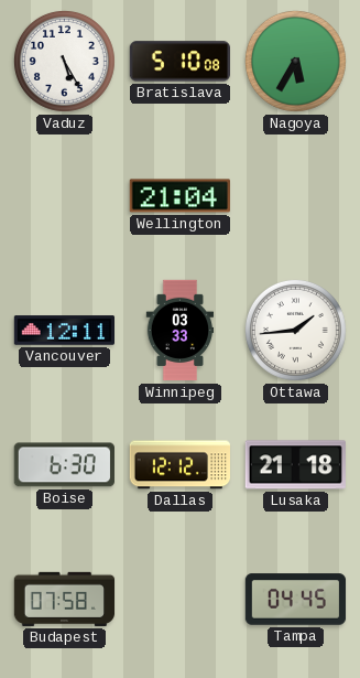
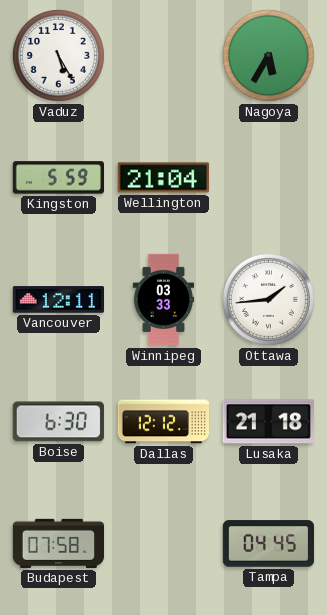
Bratislava: 5:10 -> none
Kingston: none -> 5:59
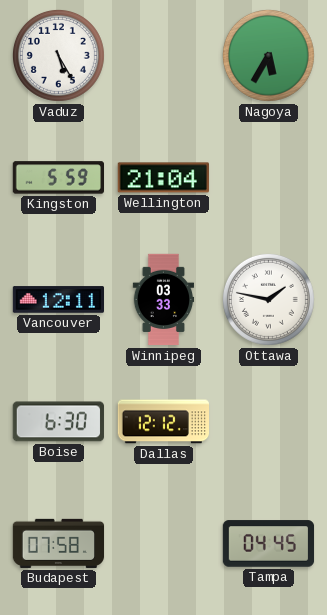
Ottawa: 1:44 -> 1:47
Lusaka: 21:18 -> none
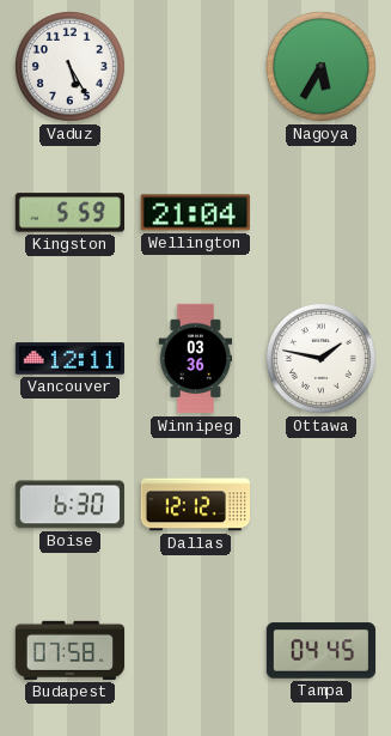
Winnipeg: 03:33 -> 03:36
